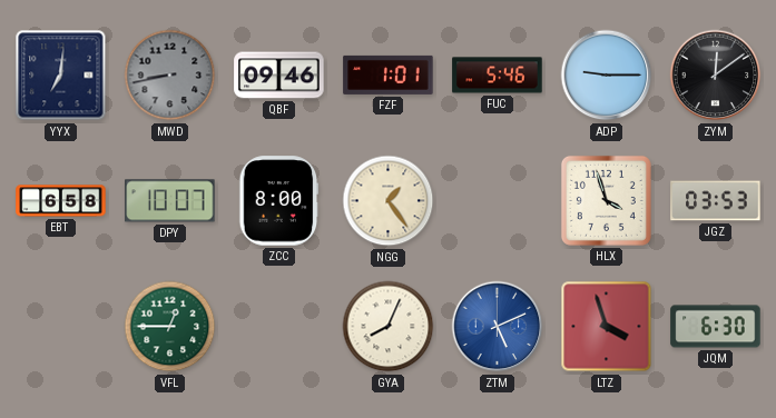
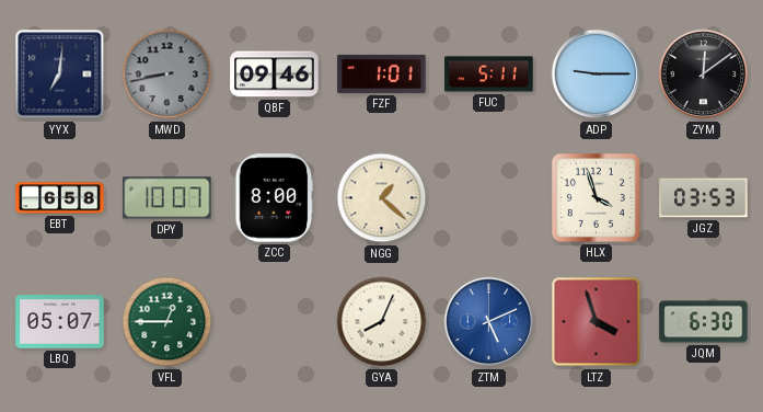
FUC: 5:46 -> 5:11
NGG: 1:24 -> 1:22
LBQ: none -> 05:07
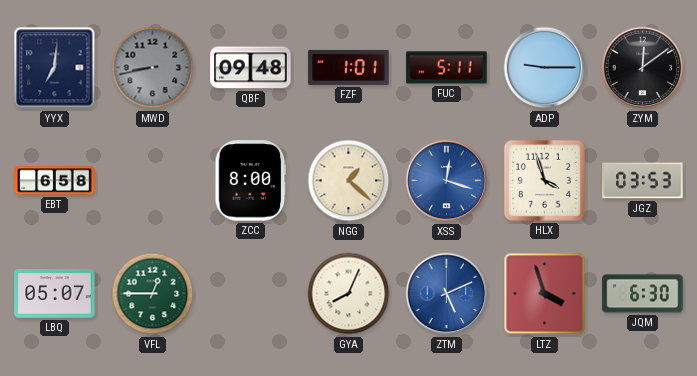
QBF: 09:46 -> 09:48
DPY: 10:07 -> none
XSS: none -> 12:18
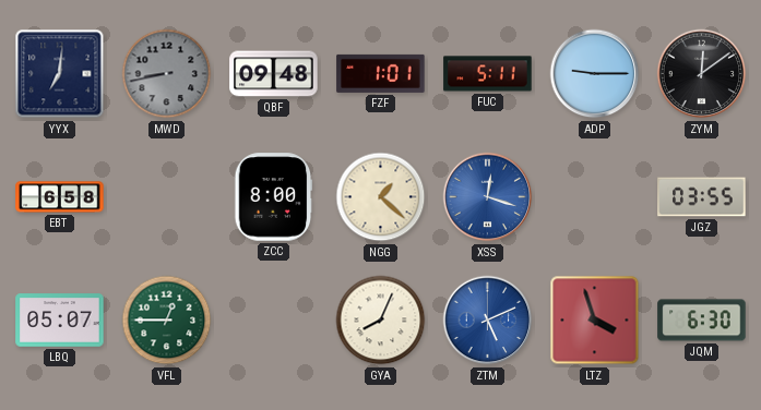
HLX: 3:57 -> none
JGZ: 03:53 -> 03:55
